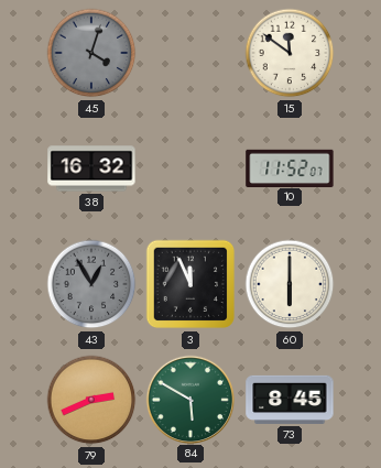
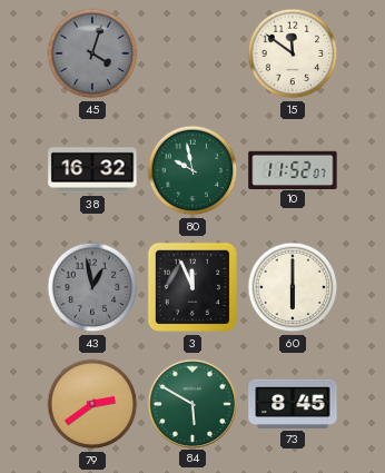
80: none -> 9:58
43: 12:55 -> 12:58
79: 2:41 -> 2:39
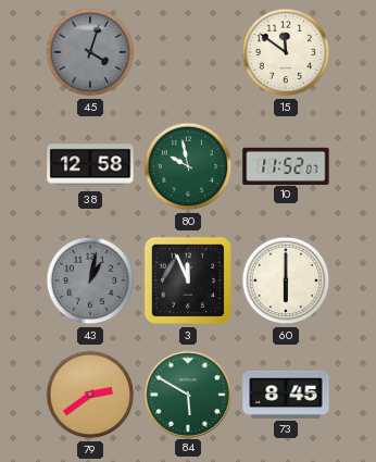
38: 16:32 -> 12:58
43: 12:58 -> 1:02
